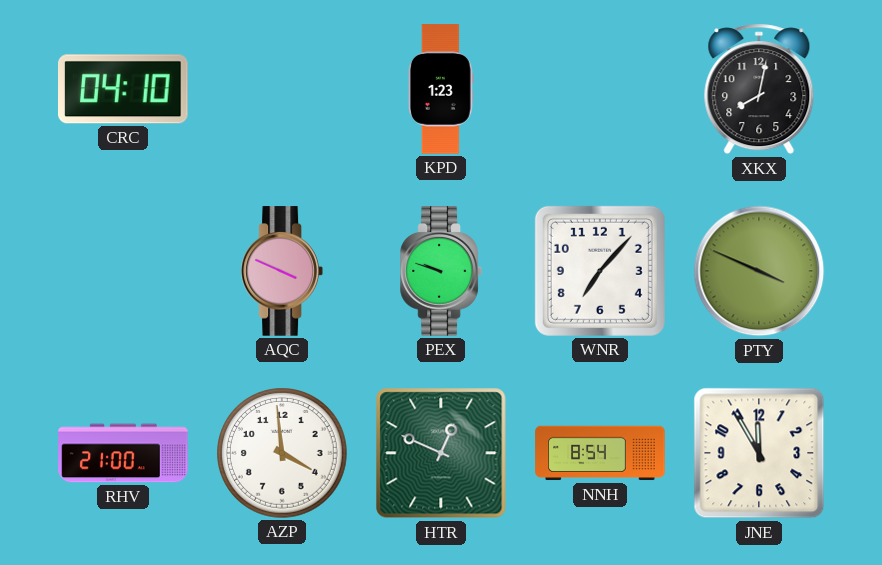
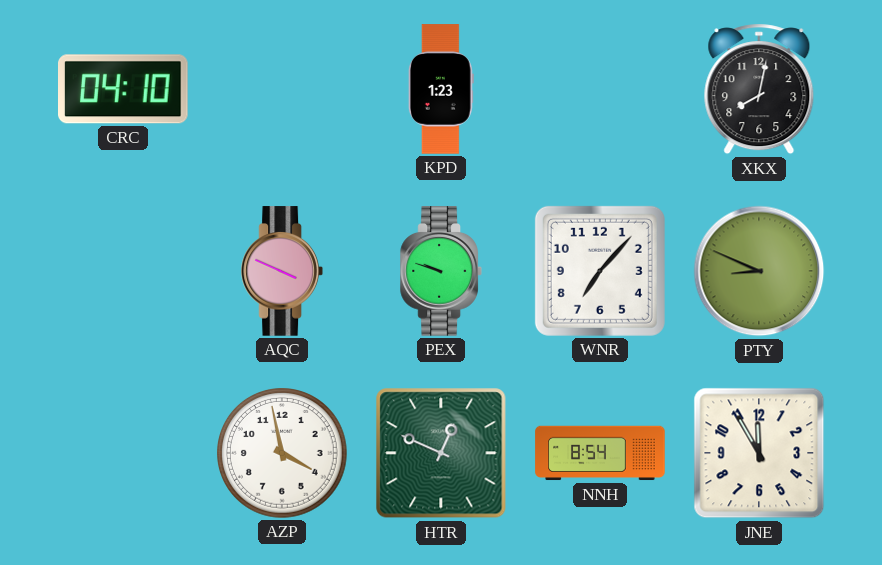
PTY: 3:49 -> 8:49
RHV: 21:00 -> none
AZP: 3:59 -> 3:58
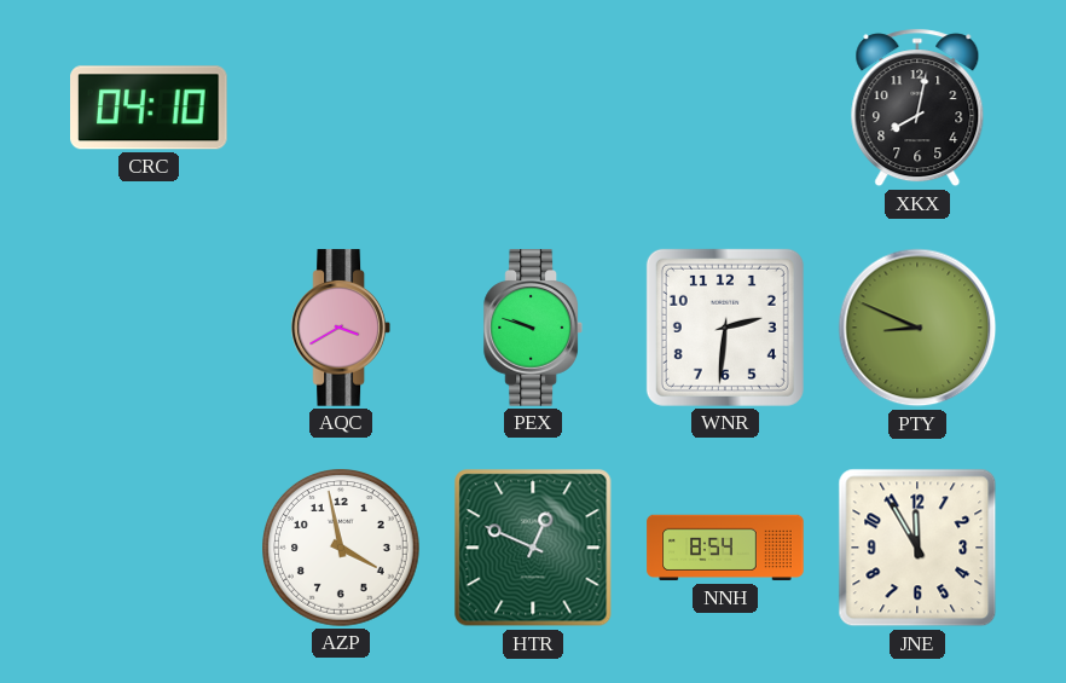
KPD: 1:23 -> none
AQC: 3:49 -> 3:40
WNR: 7:07 -> 2:31
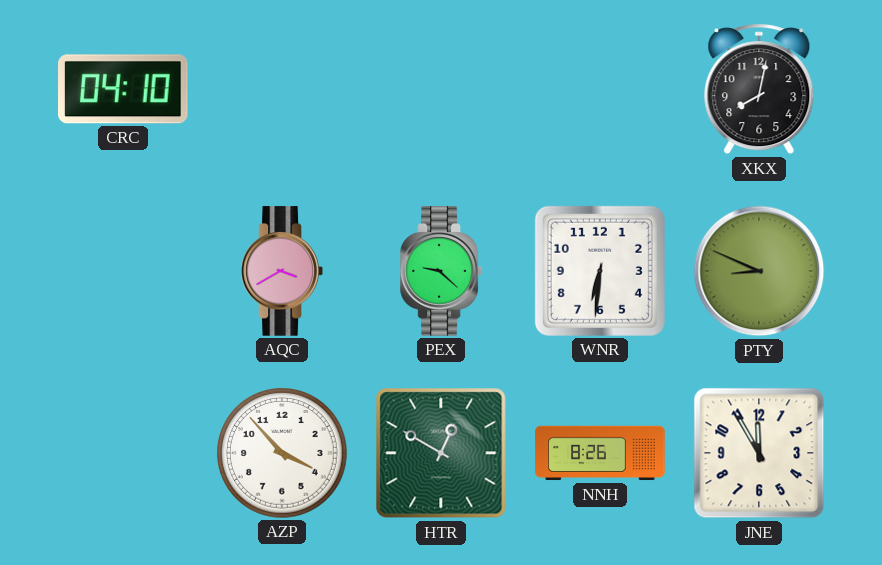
PEX: 9:48 -> 9:22
WNR: 2:31 -> 6:31
AZP: 3:58 -> 3:53
HTR: 12:49 -> 12:50
NNH: 8:54 -> 8:26
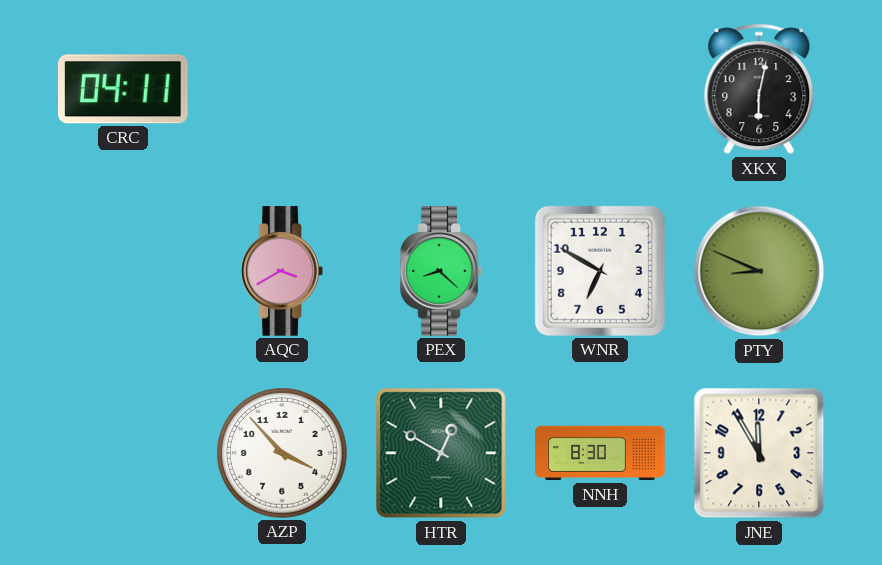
CRC: 04:10 -> 04:11
XKX: 8:02 -> 6:02
PEX: 9:22 -> 8:22
WNR: 6:31 -> 6:50
NNH: 8:26 -> 8:30
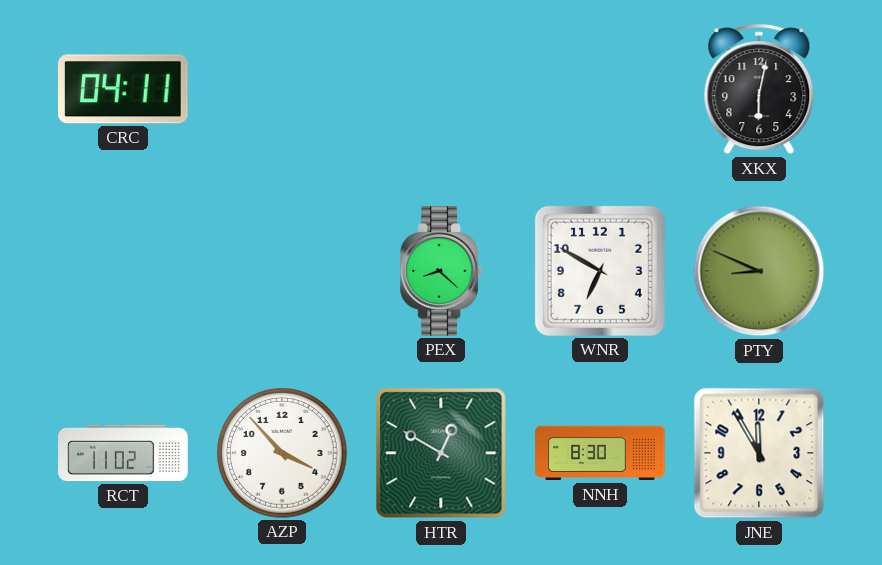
AQC: 3:40 -> none
RCT: none -> 11:02
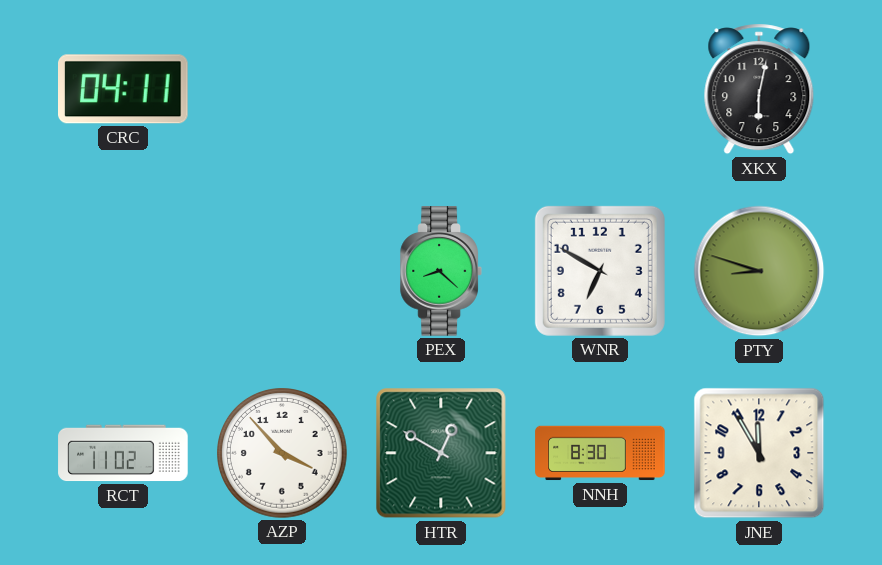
PTY: 8:49 -> 8:48
